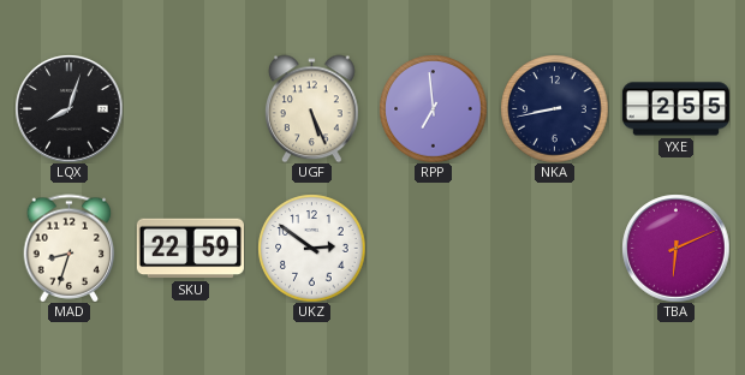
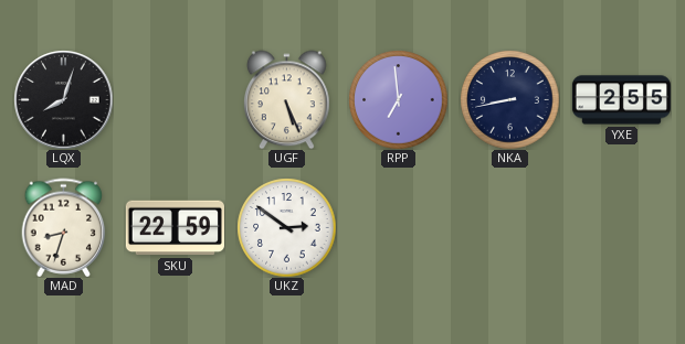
TBA: 6:11 -> none
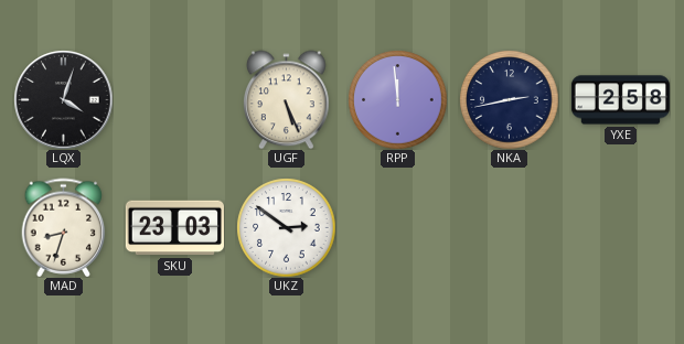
LQX: 8:03 -> 4:03
RPP: 6:59 -> 11:59
NKA: 8:43 -> 2:43
YXE: 2:55 -> 2:58
SKU: 22:59 -> 23:03
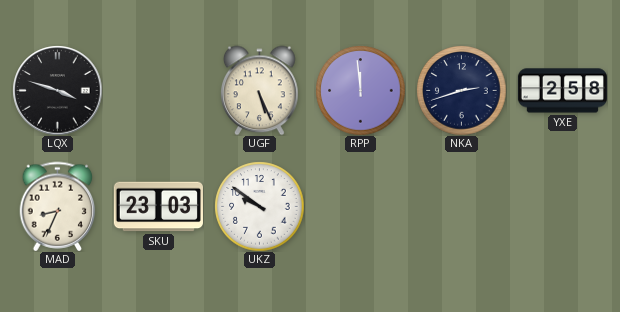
LQX: 4:03 -> 3:48
NKA: 2:43 -> 2:42
MAD: 8:33 -> 8:34
UKZ: 2:51 -> 9:51
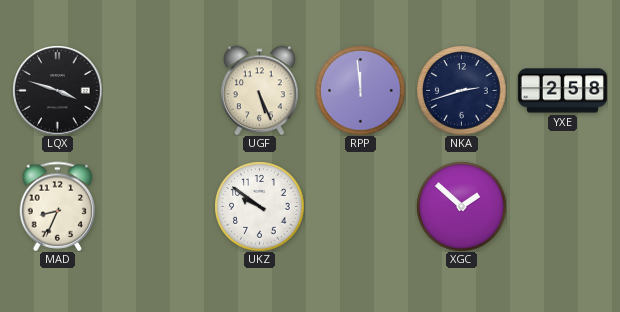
SKU: 23:03 -> none
XGC: none -> 1:52
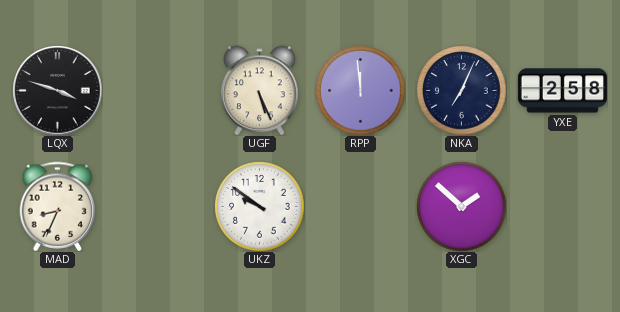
NKA: 2:42 -> 7:04
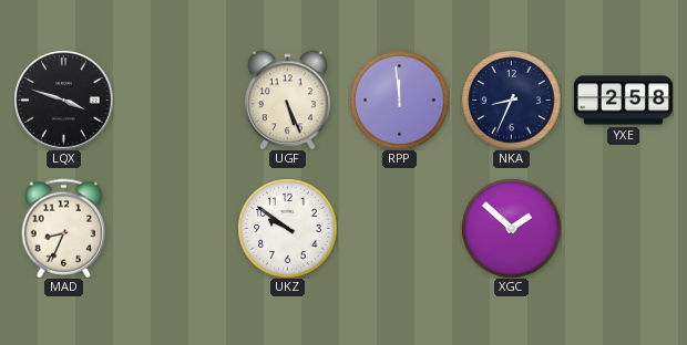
NKA: 7:04 -> 8:34
